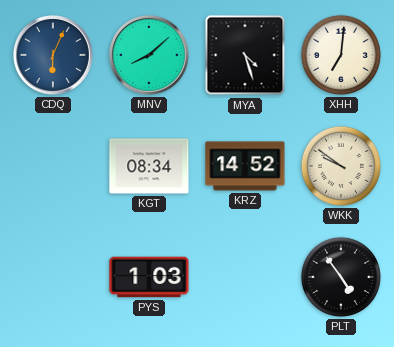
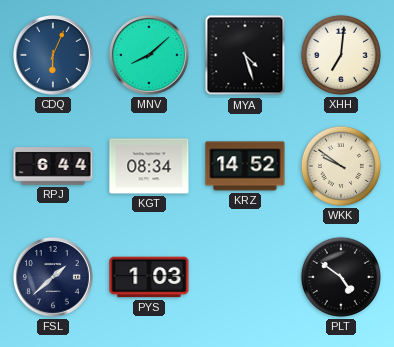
RPJ: none -> 6:44
FSL: none -> 1:38
PLT: 4:54 -> 4:51
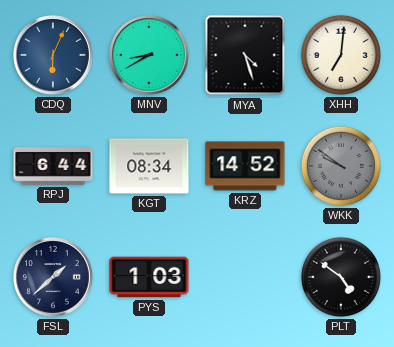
MNV: 8:08 -> 8:40
WKK dial: cream -> grey
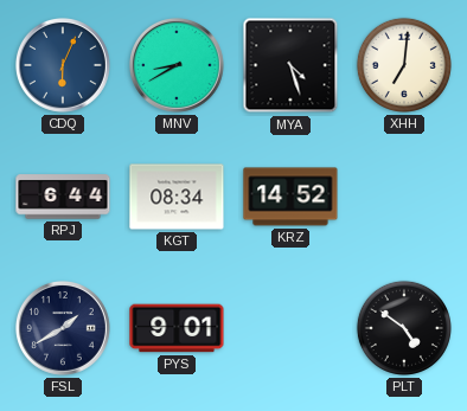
WKK: 9:51 -> none
FSL: 1:38 -> 1:40
PYS: 1:03 -> 9:01
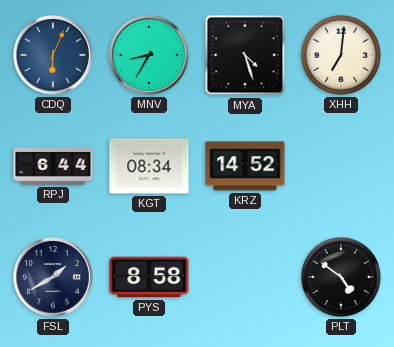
MNV: 8:40 -> 8:35
PYS: 9:01 -> 8:58
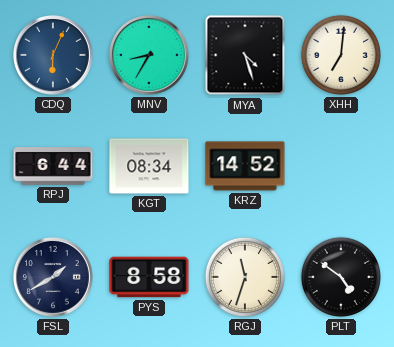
RGJ: none -> 11:33
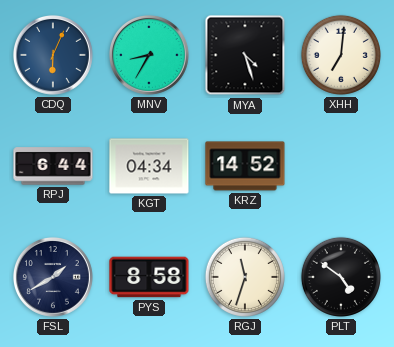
KGT: 08:34 -> 04:34
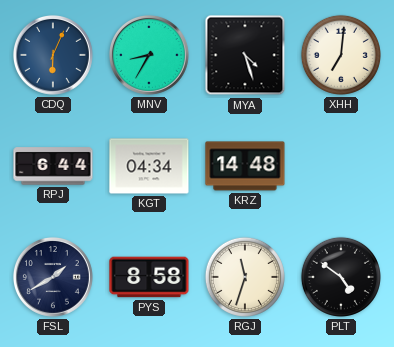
KRZ: 14:52 -> 14:48
